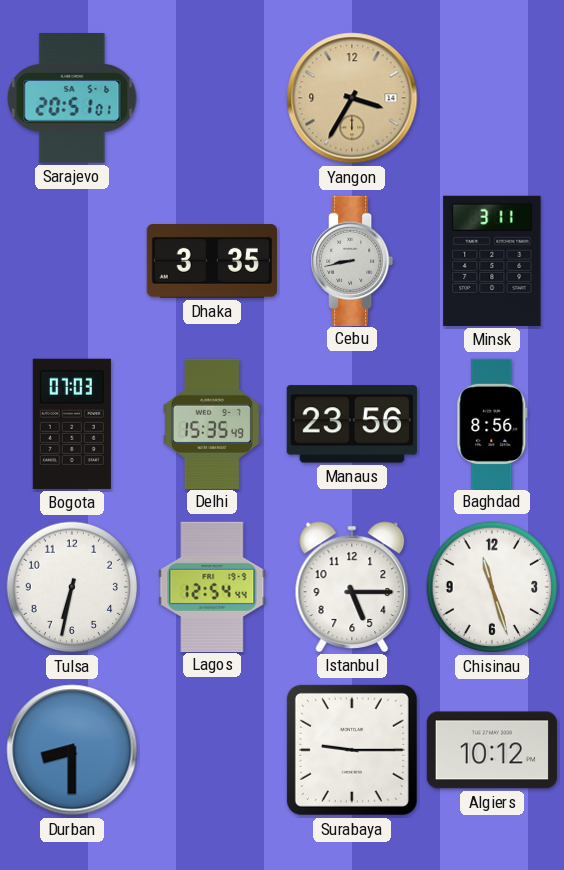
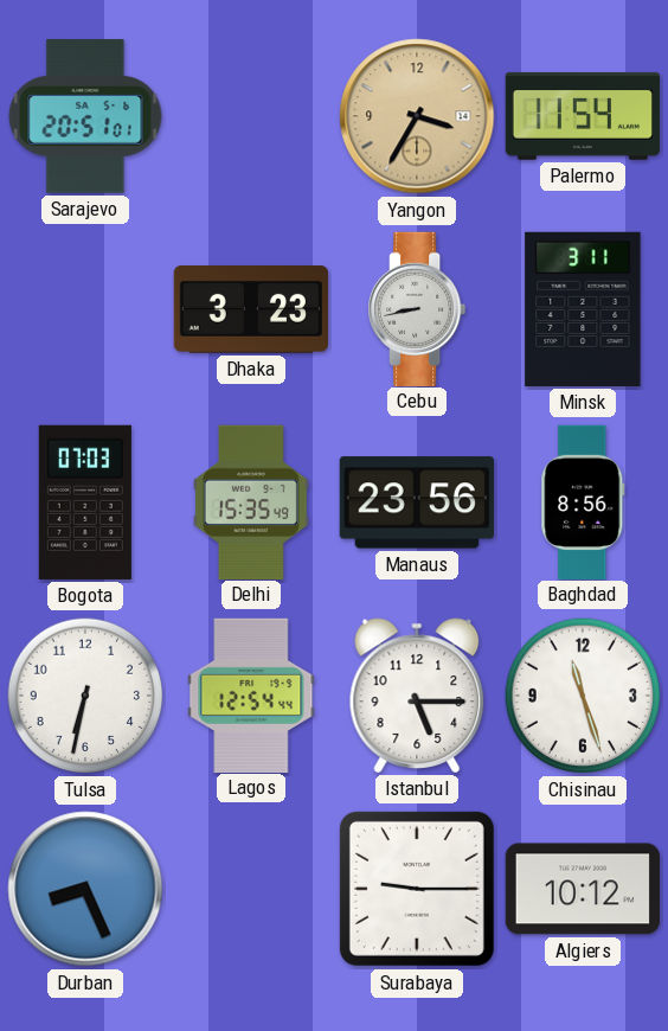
Palermo: none -> 11:54
Dhaka: 3:35 -> 3:23
Durban: 8:30 -> 8:26
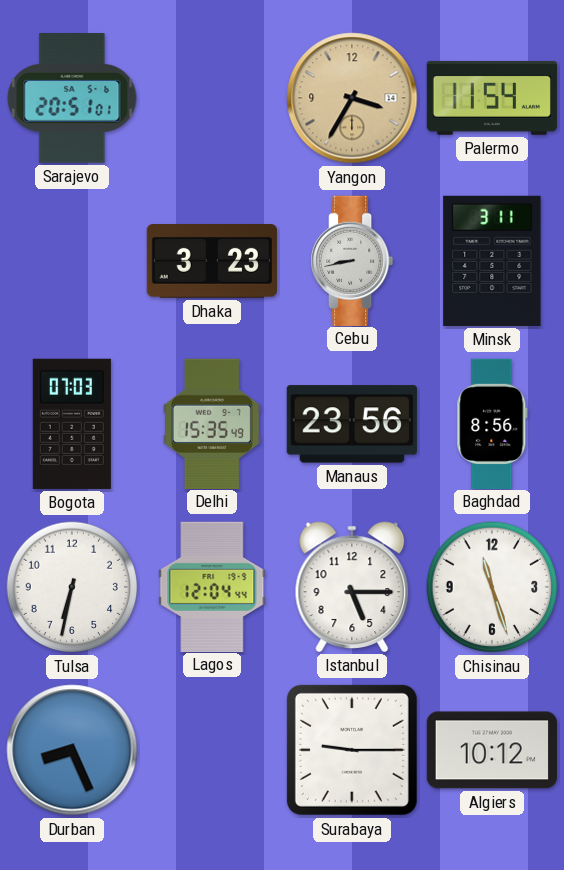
Lagos: 12:54 -> 12:04
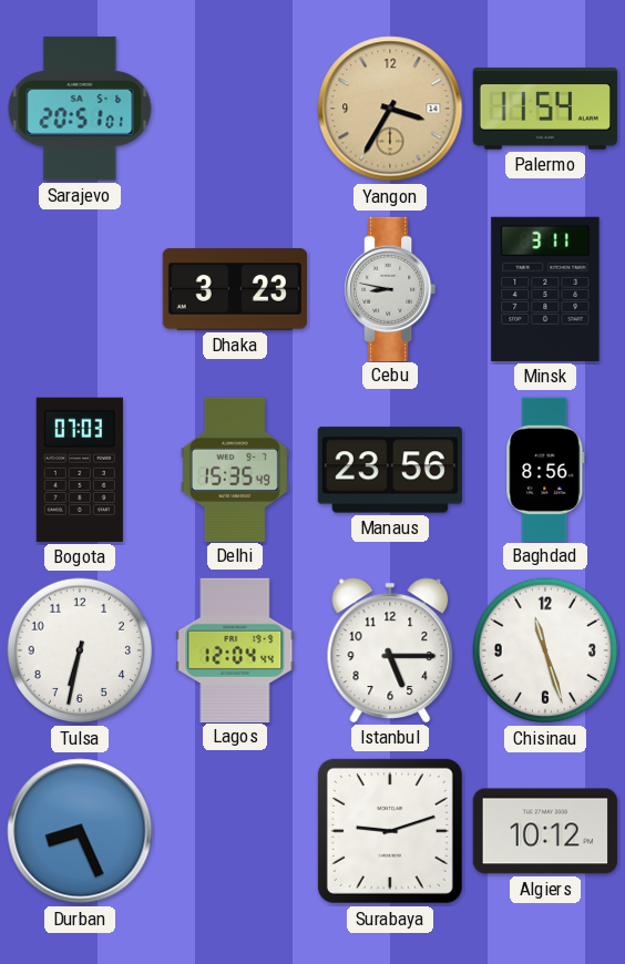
Cebu: 8:43 -> 8:47
Surabaya: 9:15 -> 9:12
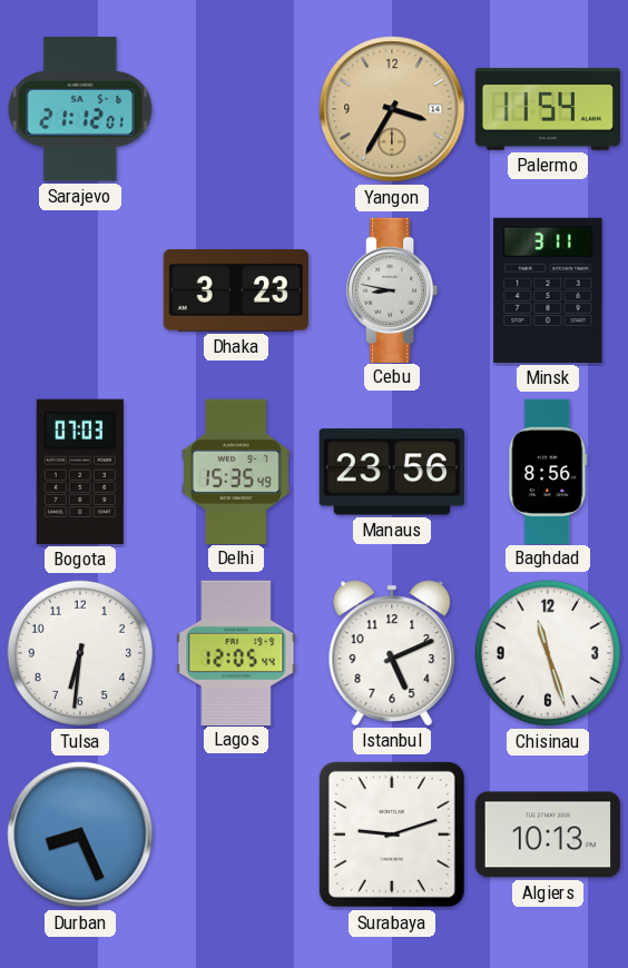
Sarajevo: 20:51 -> 21:12
Tulsa: 6:32 -> 6:31
Lagos: 12:04 -> 12:05
Istanbul: 5:15 -> 5:11
Algiers: 10:12 -> 10:13
